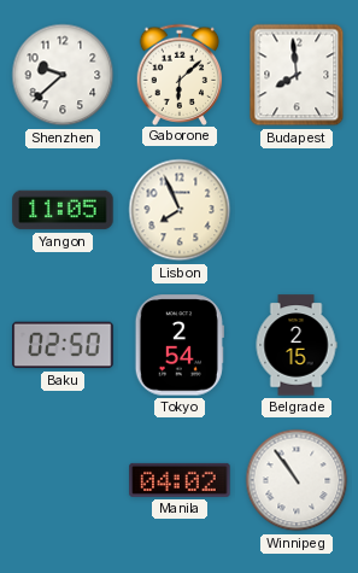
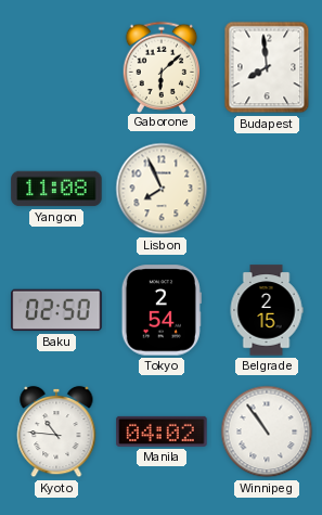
Shenzhen: 9:38 -> none
Yangon: 11:05 -> 11:08
Kyoto: none -> 10:46
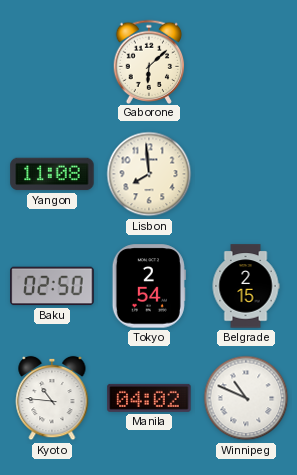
Budapest: 7:59 -> none
Lisbon: 7:56 -> 7:59
Winnipeg: 10:54 -> 10:49
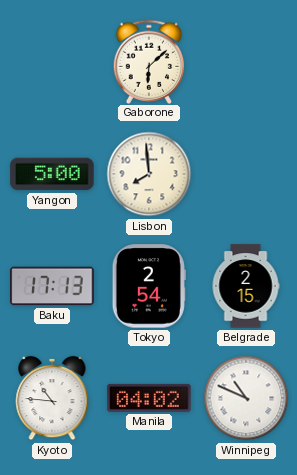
Yangon: 11:08 -> 5:00
Baku: 02:50 -> 17:13
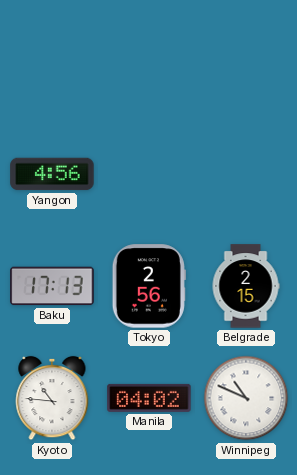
Gaborone: 6:08 -> none
Yangon: 5:00 -> 4:56
Lisbon: 7:59 -> none
Tokyo: 2:54 -> 2:56
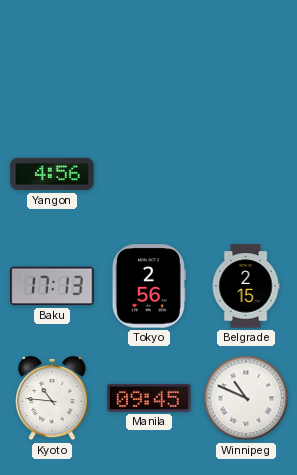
Manila: 04:02 -> 09:45
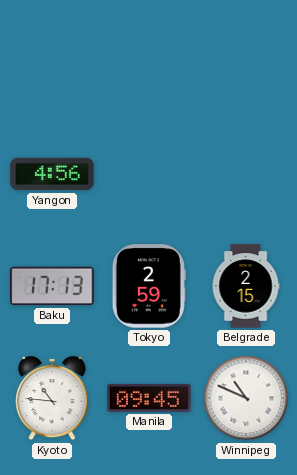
Tokyo: 2:56 -> 2:59
